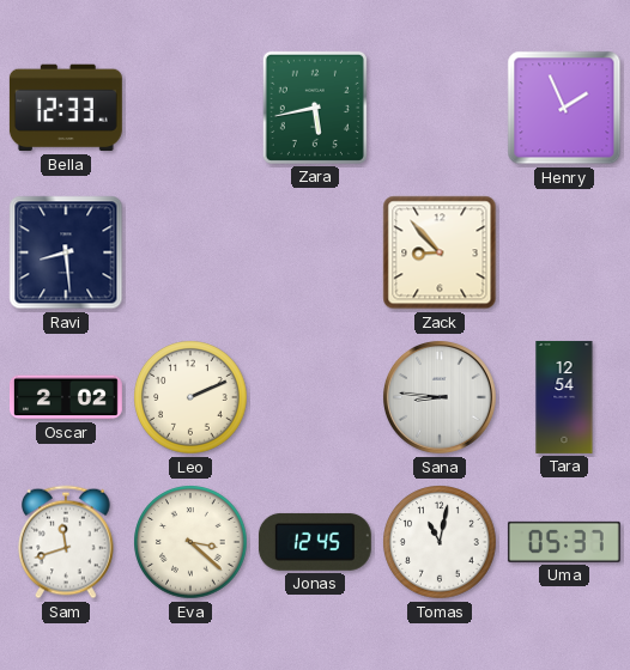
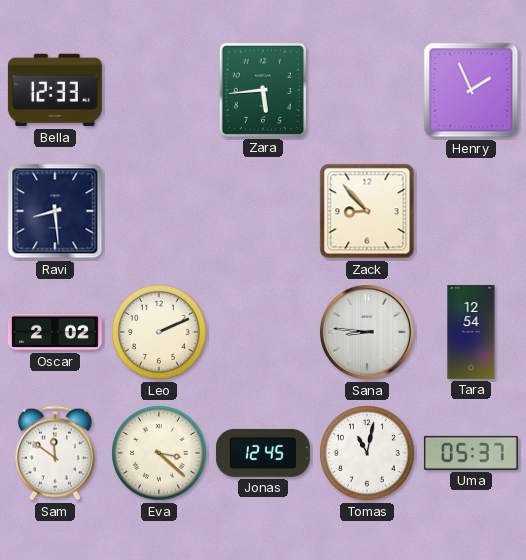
Zara: 5:43 -> 5:44
Sam: 11:42 -> 11:51
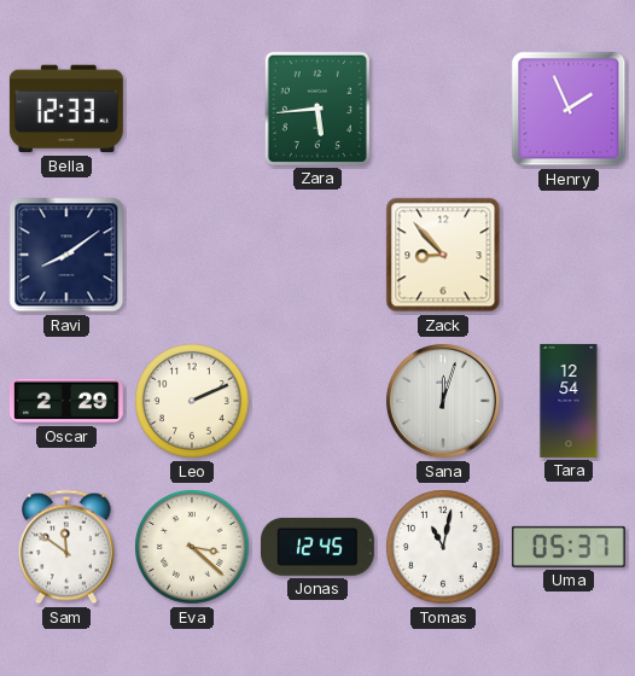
Ravi: 8:29 -> 8:09
Oscar: 2:02 -> 2:29
Sana: 8:46 -> 12:03
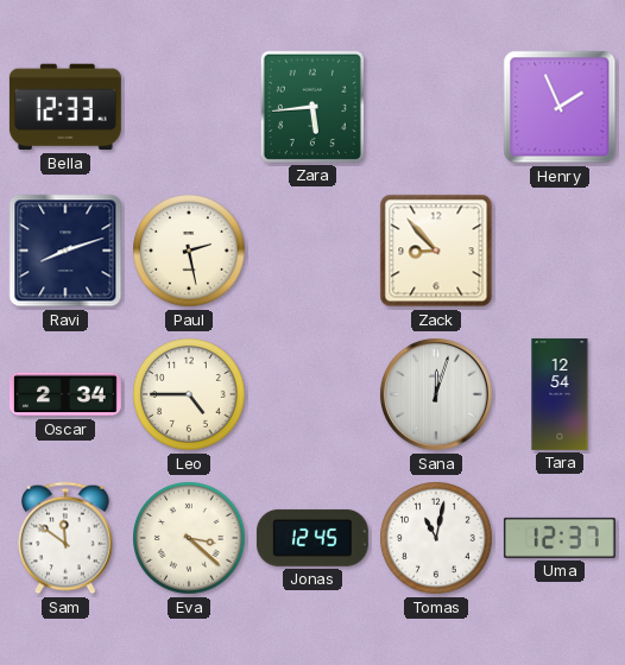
Ravi: 8:09 -> 8:12
Paul: none -> 2:28
Oscar: 2:29 -> 2:34
Leo: 2:11 -> 4:45
Uma: 05:37 -> 12:37
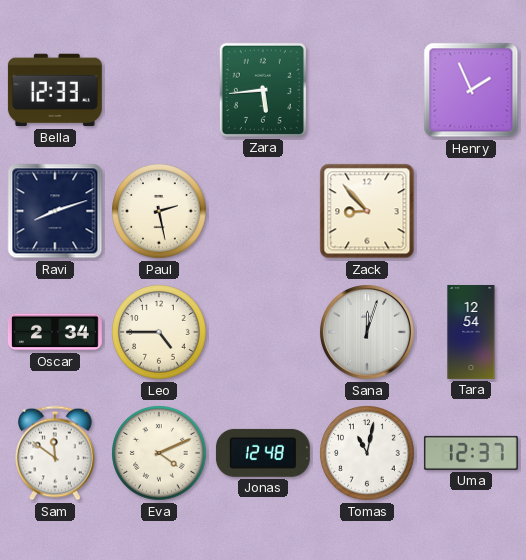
Eva: 3:22 -> 4:11
Jonas: 12:45 -> 12:48
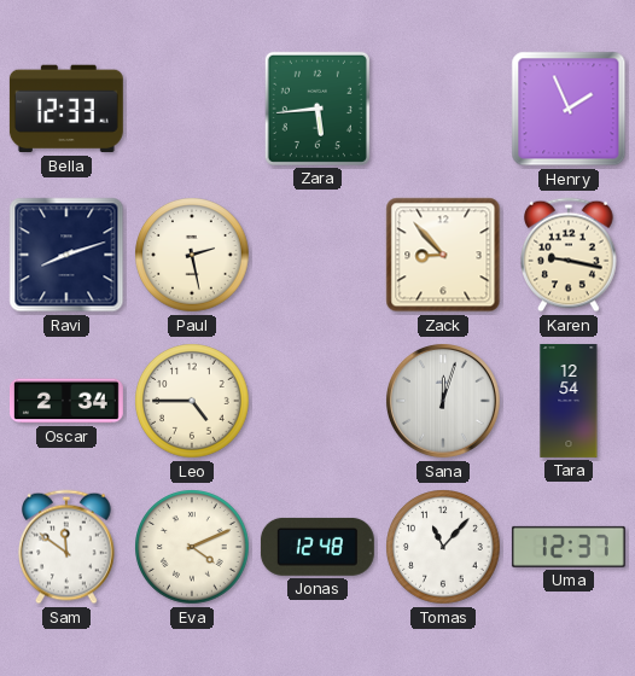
Karen: none -> 9:17
Tomas: 11:02 -> 11:07
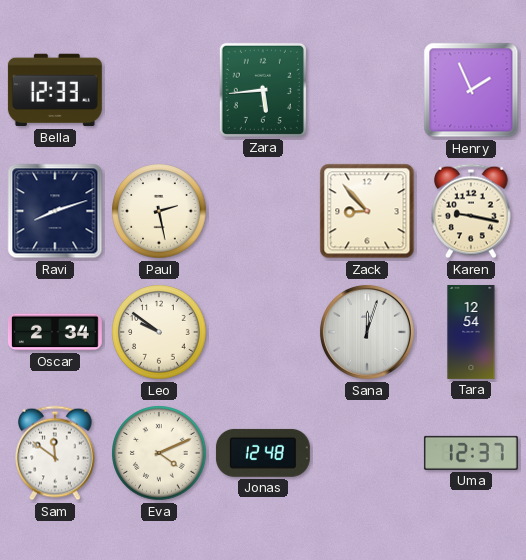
Leo: 4:45 -> 9:51
Tomas: 11:07 -> none
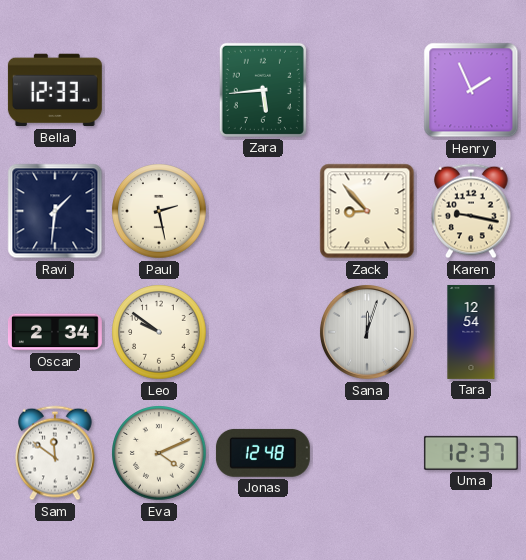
Ravi: 8:12 -> 1:31
